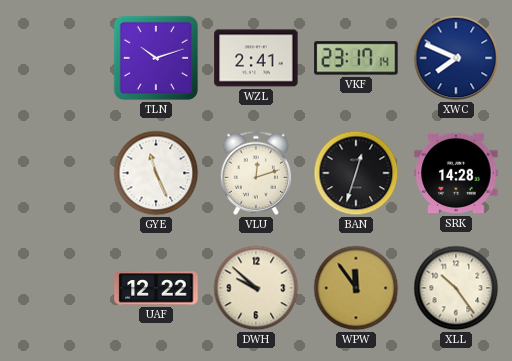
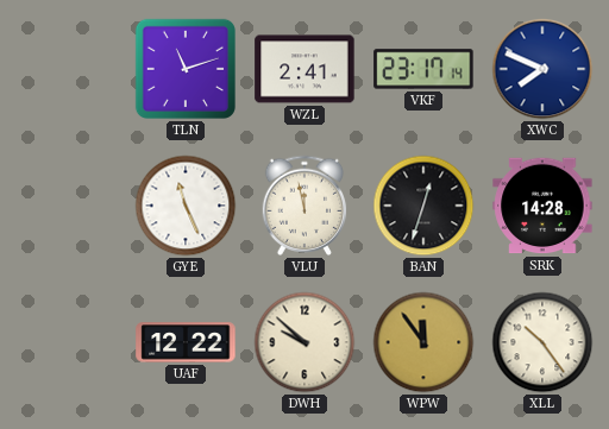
TLN: 10:12 -> 11:12
VLU: 12:12 -> 11:58
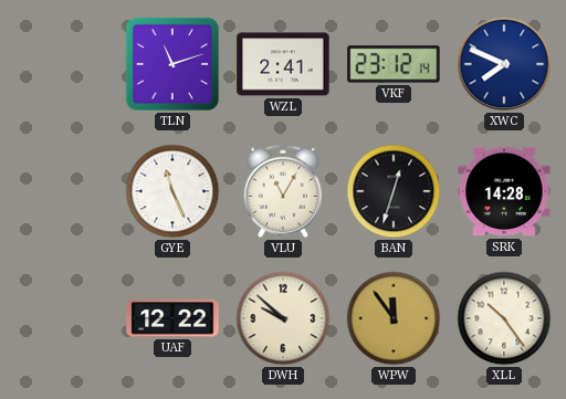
VKF: 23:17 -> 23:12
VLU: 11:58 -> 11:05
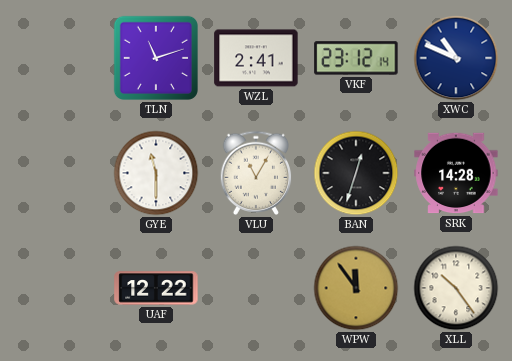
XWC: 7:49 -> 10:49
GYE: 11:26 -> 11:30
DWH: 9:52 -> none
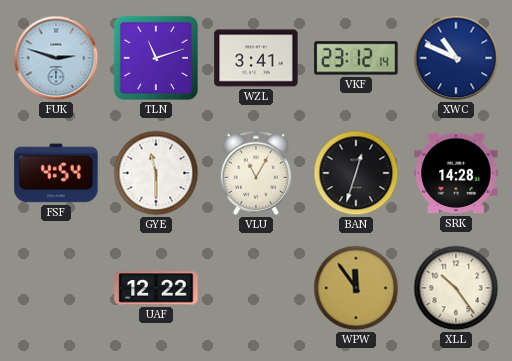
FUK: none -> 2:48
WZL: 2:41 -> 3:41
FSF: none -> 4:54
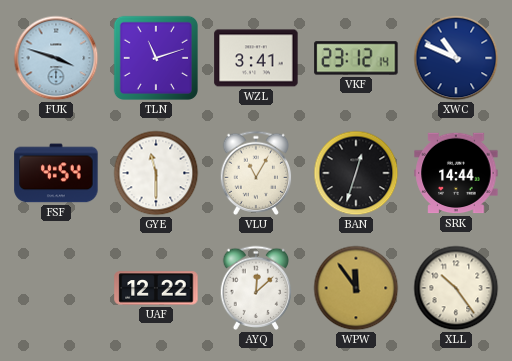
FUK: 2:48 -> 3:48
SRK: 14:28 -> 14:44
AYQ: none -> 12:08
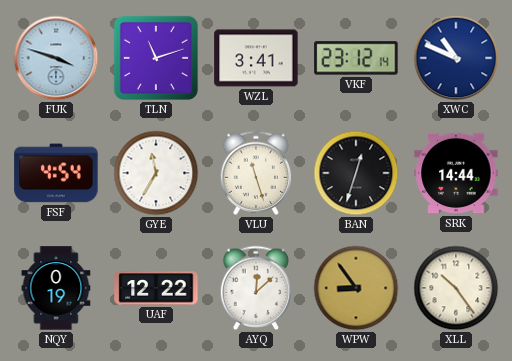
GYE: 11:30 -> 11:35
VLU: 11:05 -> 11:27
NQY: none -> 0:19
WPW: 11:54 -> 8:54
